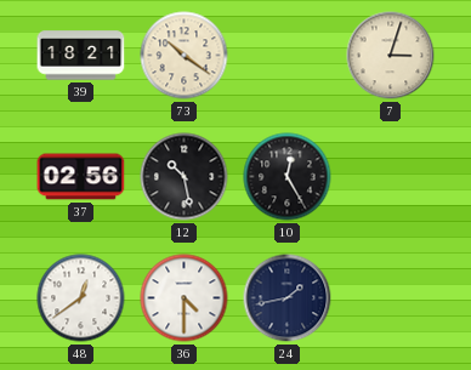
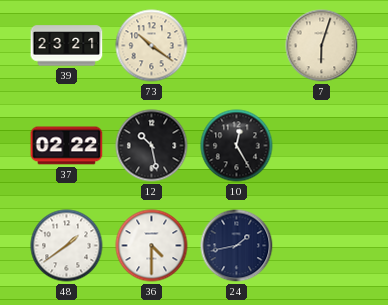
39: 18:21 -> 23:21
7: 3:03 -> 6:03
37: 02:56 -> 02:22
48: 12:39 -> 1:39
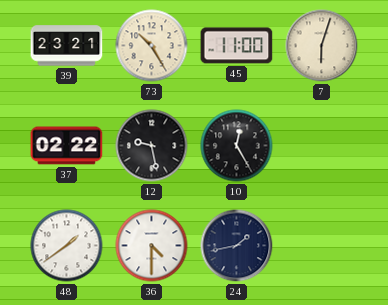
73: 10:21 -> 10:25
45: none -> 11:00
12: 10:28 -> 9:28
